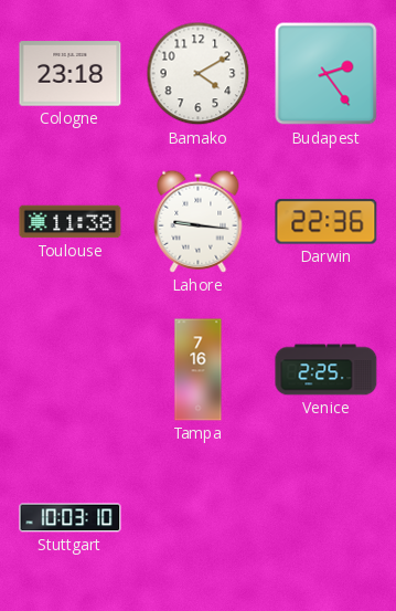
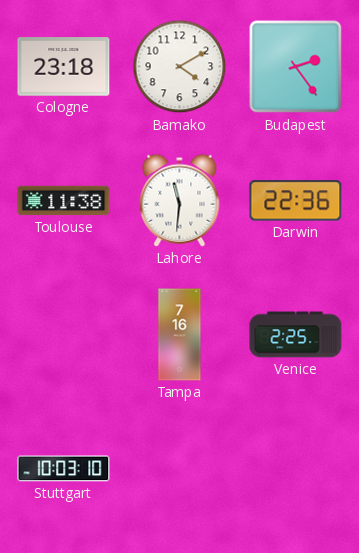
Lahore: 9:16 -> 11:31
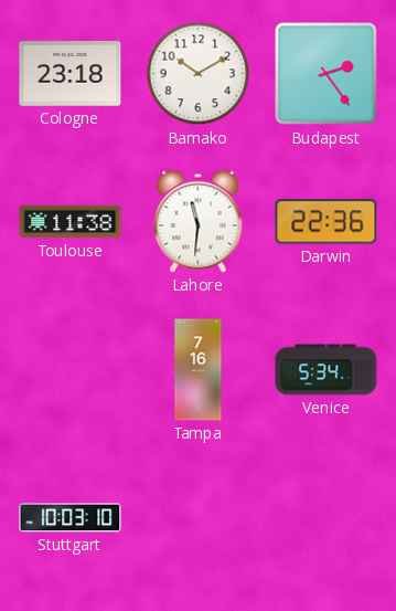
Bamako: 4:10 -> 10:10
Venice: 2:25 -> 5:34
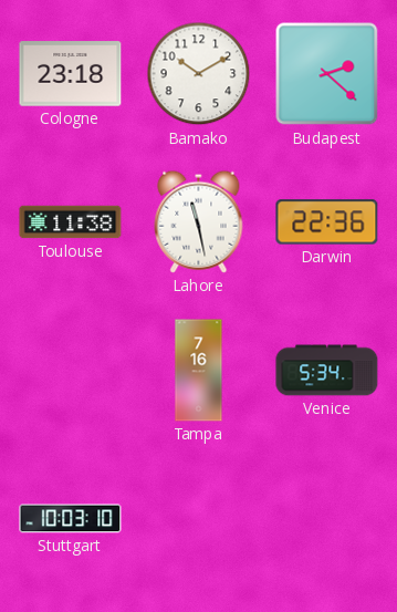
Budapest: 2:24 -> 2:22
Lahore: 11:31 -> 11:28
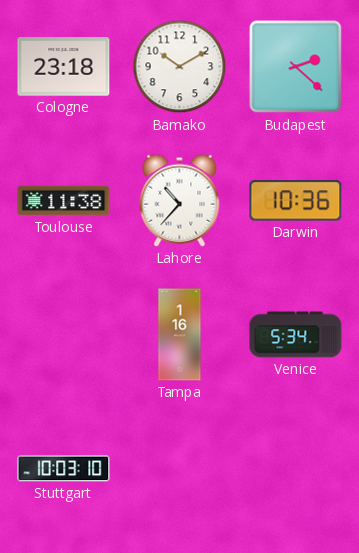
Lahore: 11:28 -> 10:37
Darwin: 22:36 -> 10:36
Tampa: 7:16 -> 1:16
